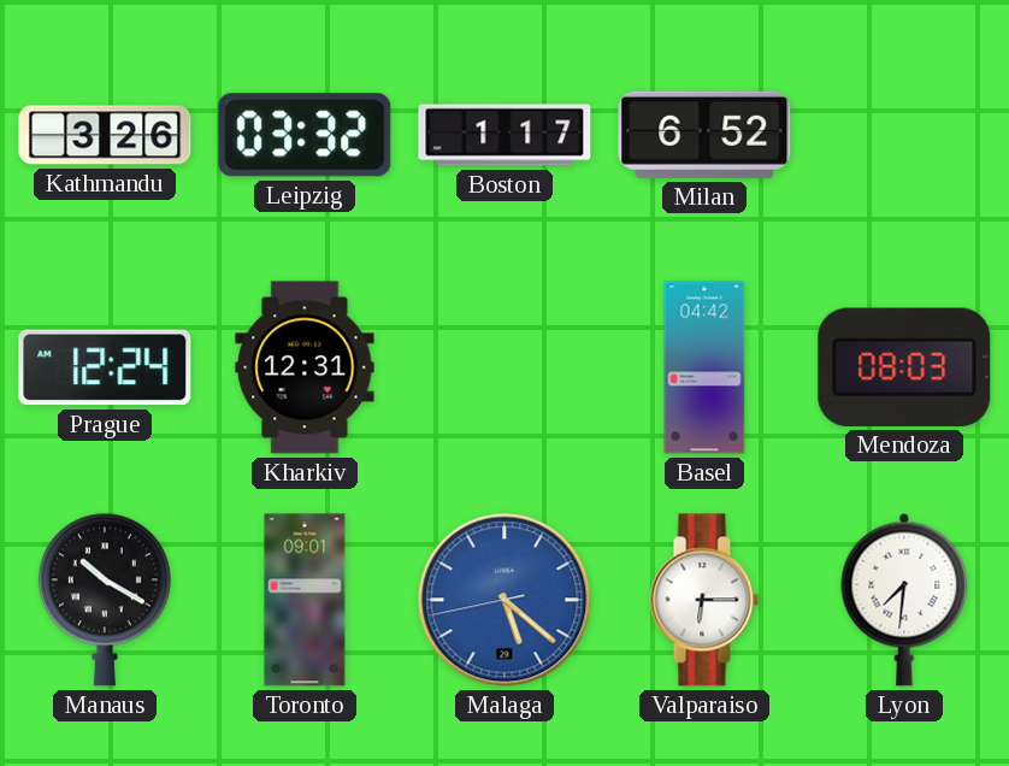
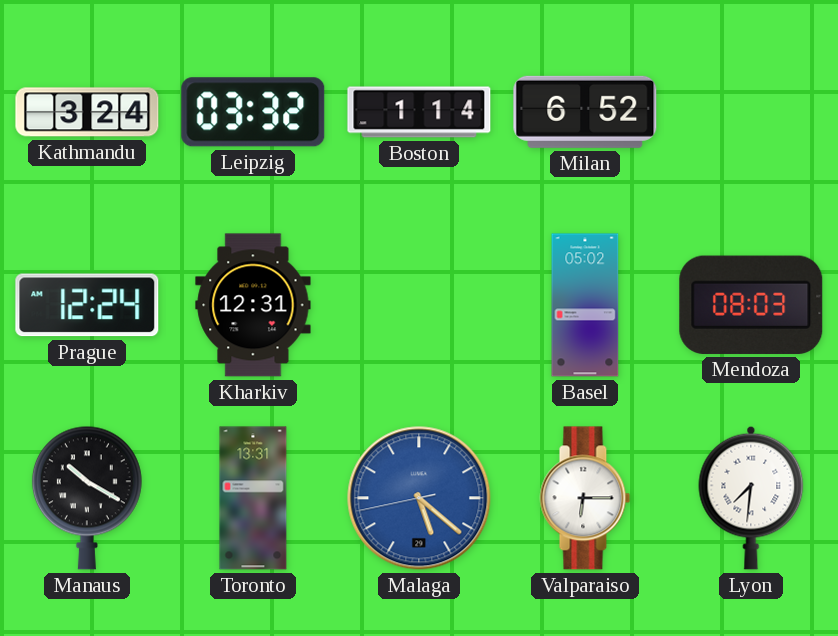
Kathmandu: 3:26 -> 3:24
Boston: 1:17 -> 1:14
Basel: 04:42 -> 05:02
Toronto: 09:01 -> 13:31
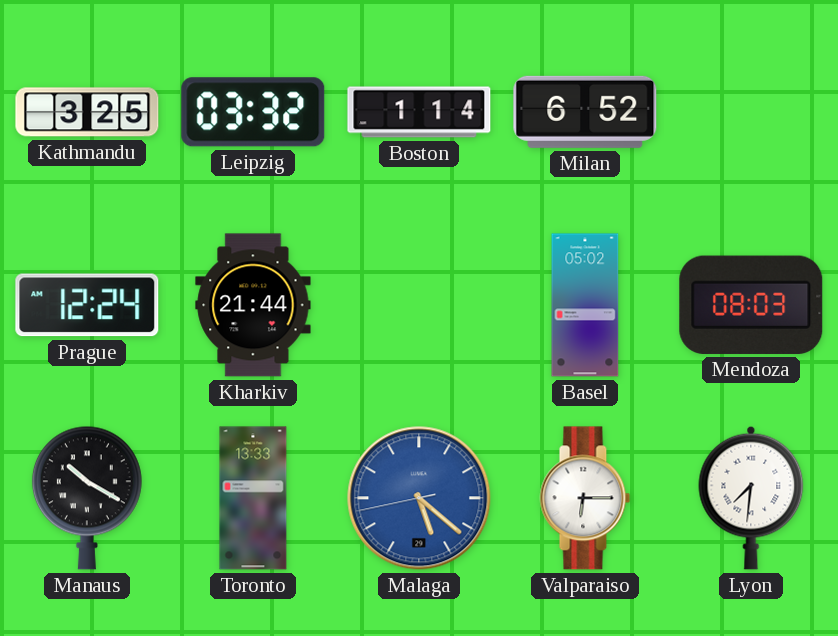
Kathmandu: 3:24 -> 3:25
Kharkiv: 12:31 -> 21:44
Toronto: 13:31 -> 13:33
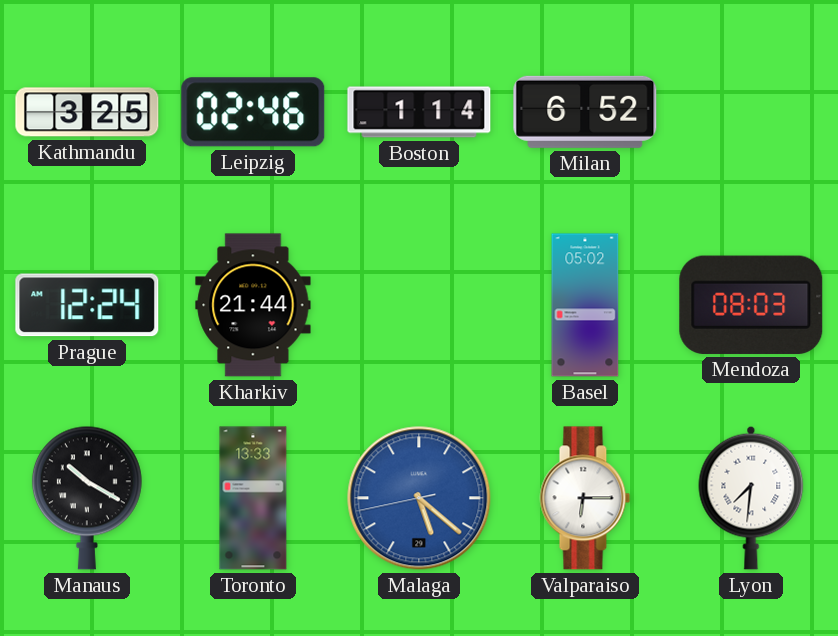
Leipzig: 03:32 -> 02:46
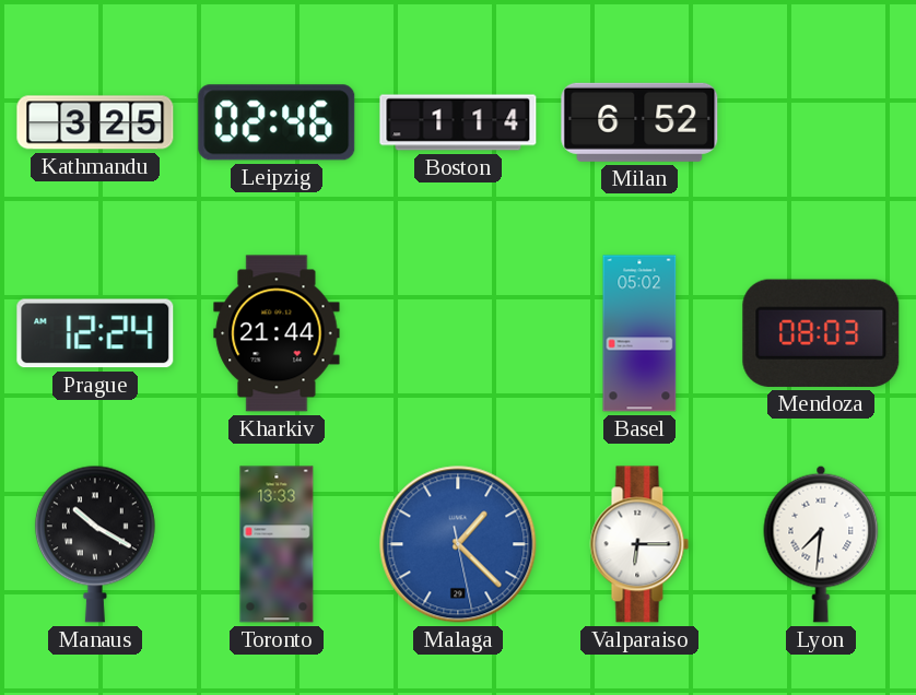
Malaga: 5:21 -> 1:22
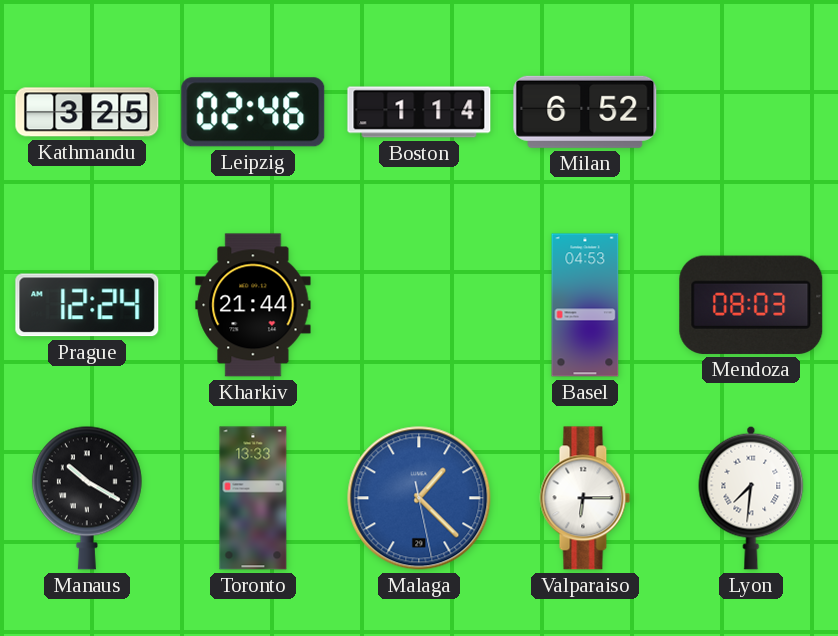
Basel: 05:02 -> 04:53
